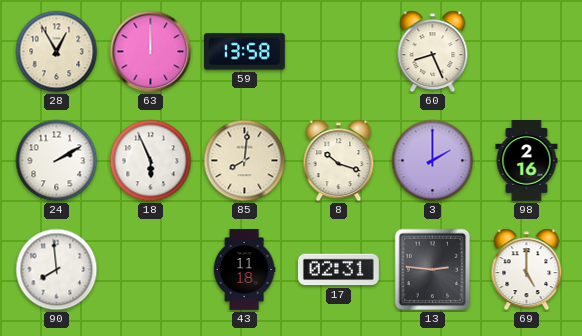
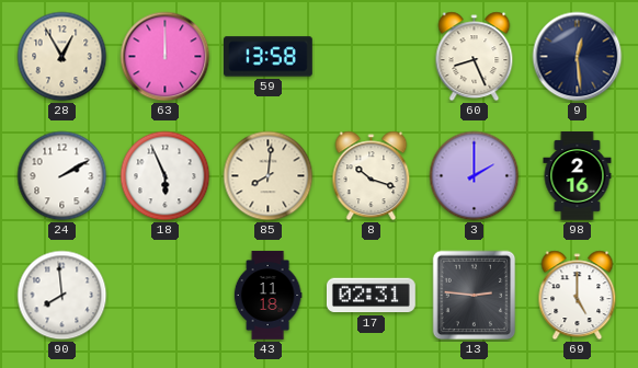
9: none -> 12:29
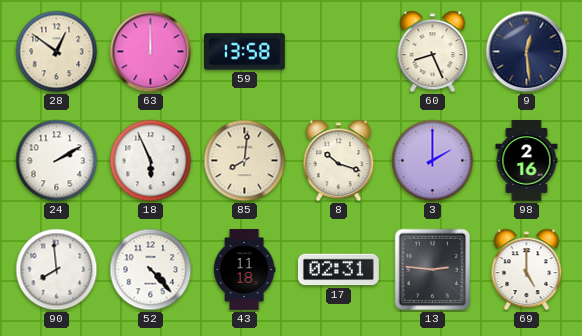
28: 12:55 -> 12:51
52: none -> 4:23
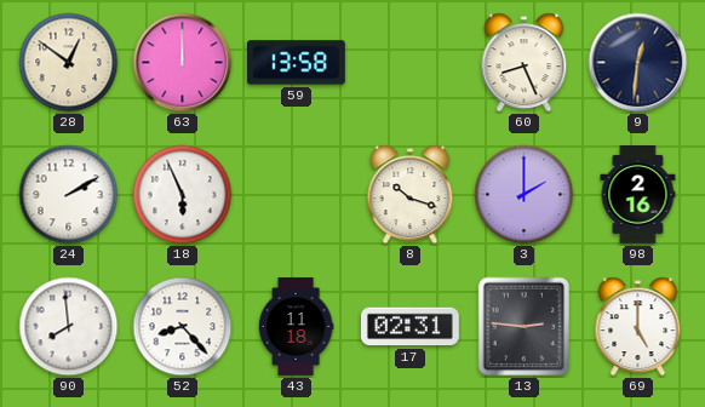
9: 12:29 -> 12:31
85: 8:01 -> none
52: 4:23 -> 8:23
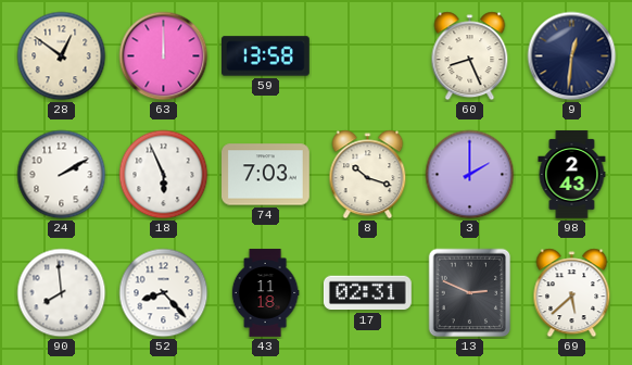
74: none -> 7:03
98: 2:16 -> 2:43
13: 2:46 -> 2:49
69: 5:00 -> 5:38
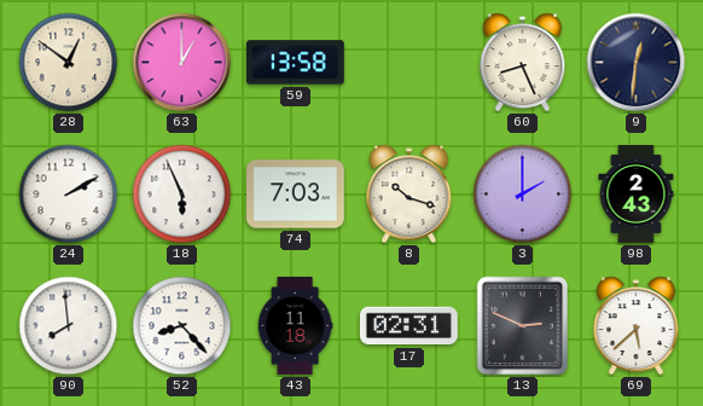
63: 12:00 -> 1:00
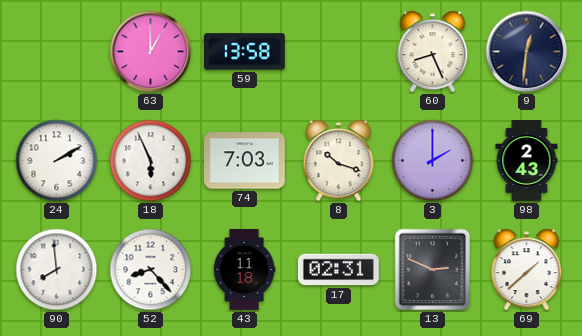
28: 12:51 -> none
69: 5:38 -> 1:38
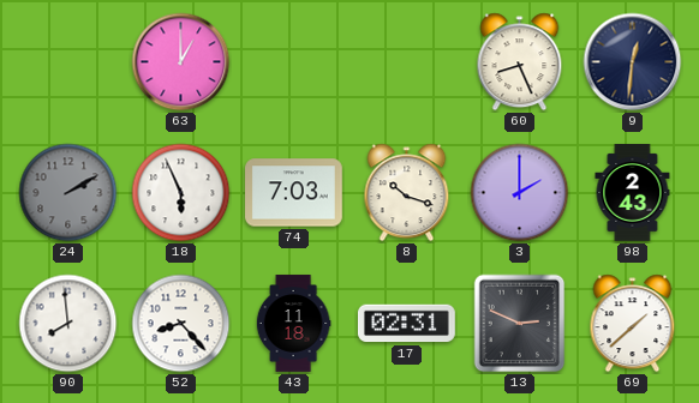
59: 13:58 -> none
24 dial: white -> grey
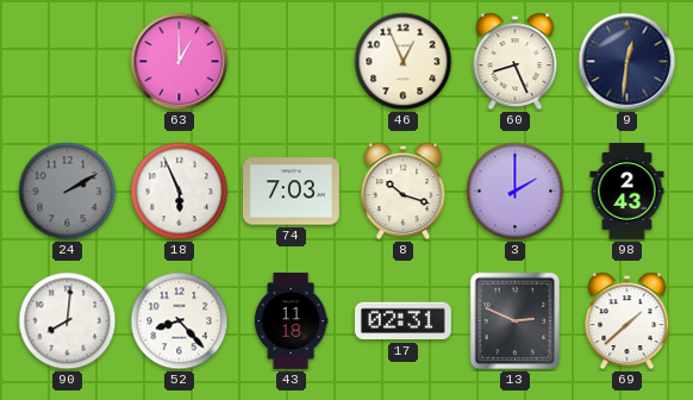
46: none -> 12:56
90: 7:59 -> 8:01
